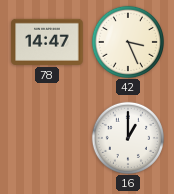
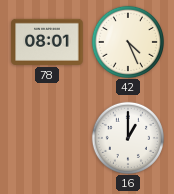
78: 14:47 -> 08:01
42: 3:26 -> 4:26
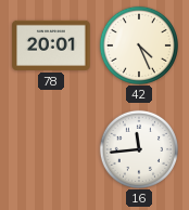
78: 08:01 -> 20:01
16: 1:00 -> 11:44
